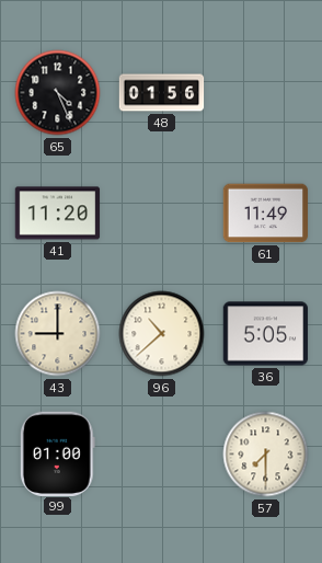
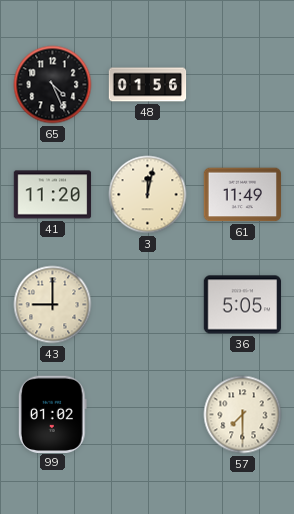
3: none -> 12:02
96: 10:38 -> none
99: 01:00 -> 01:02
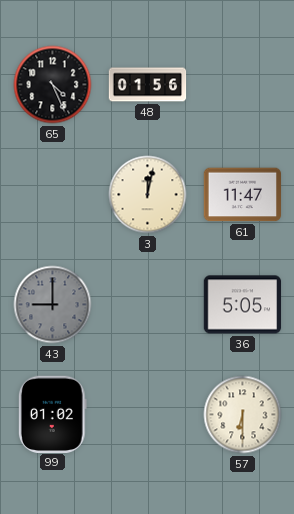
41: 11:20 -> none
61: 11:49 -> 11:47
43 dial: cream -> grey
57: 7:30 -> 6:30
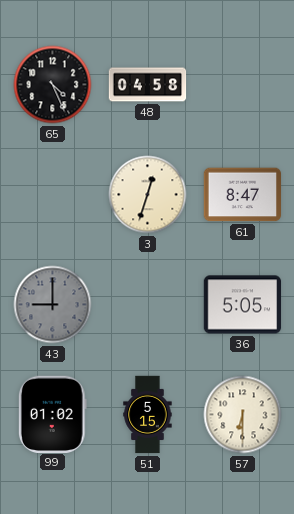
48: 01:56 -> 04:58
3: 12:02 -> 12:33
61: 11:47 -> 8:47
51: none -> 5:15
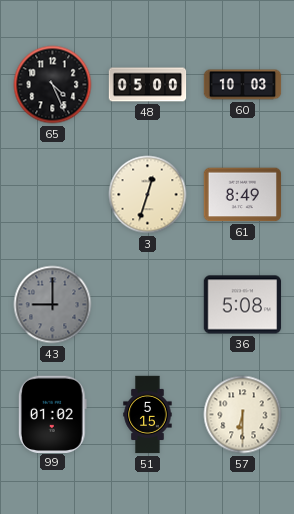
48: 04:58 -> 05:00
60: none -> 10:03
61: 8:47 -> 8:49
36: 5:05 -> 5:08
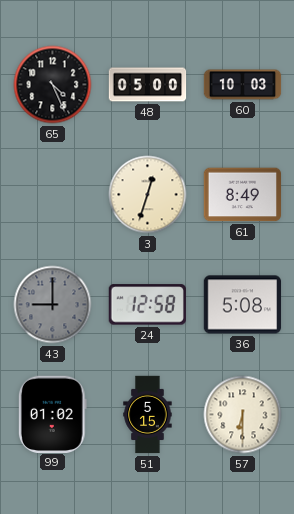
24: none -> 12:58
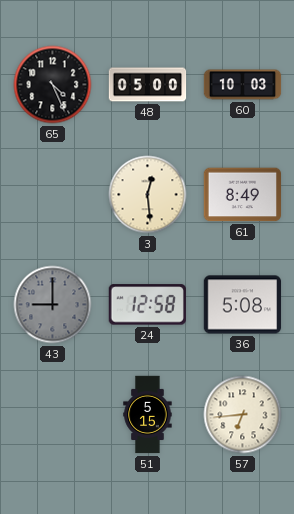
3: 12:33 -> 12:29
99: 01:02 -> none
57: 6:30 -> 6:44
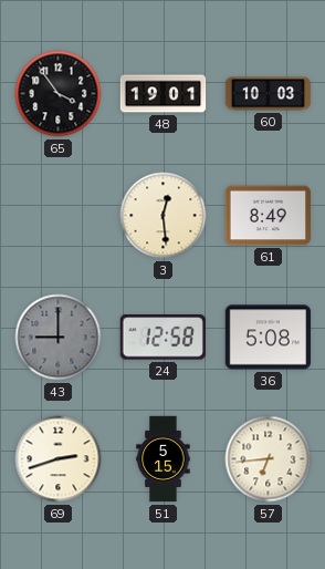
65: 4:26 -> 3:54
48: 05:00 -> 19:01
69: none -> 2:42
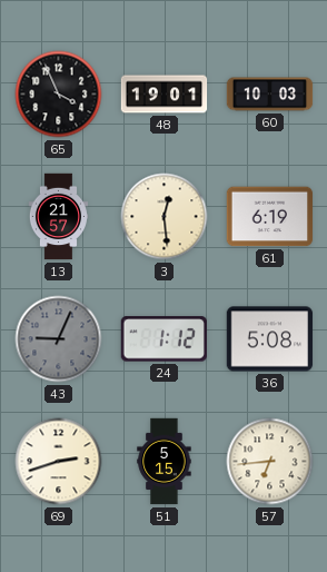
65: 3:54 -> 3:56
13: none -> 21:57
61: 8:49 -> 6:19
43: 9:00 -> 9:04
24: 12:58 -> 1:12
